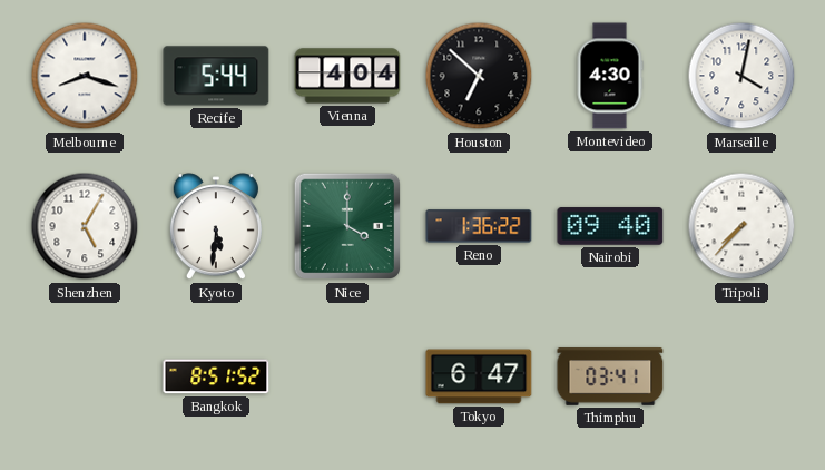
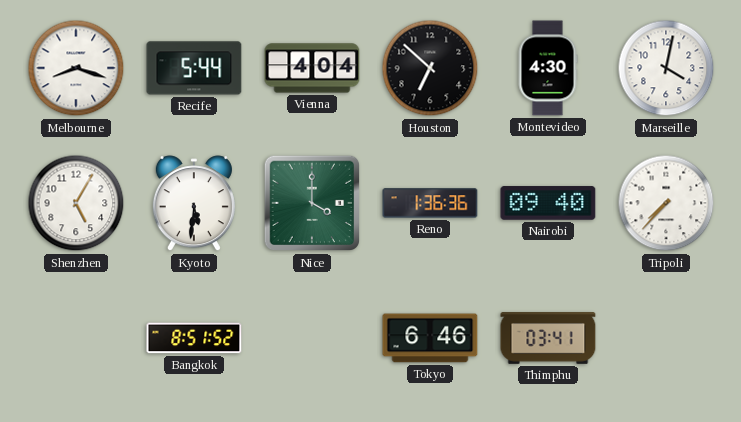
Reno: 1:36:22 -> 1:36:36
Tokyo: 6:47 -> 6:46
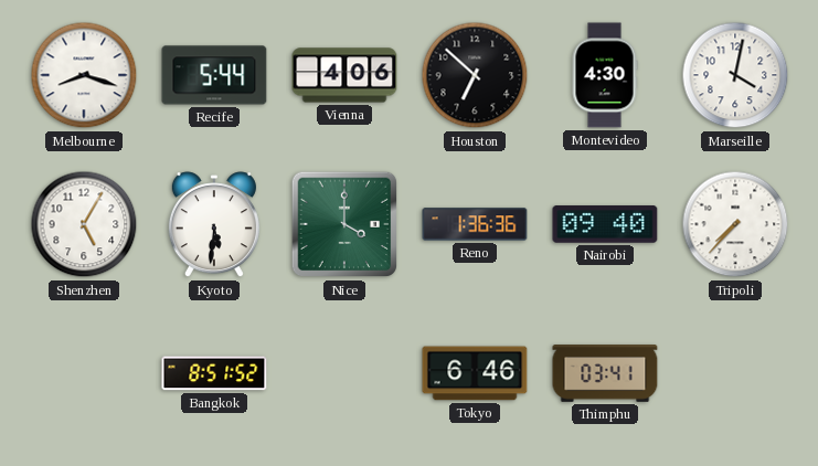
Vienna: 4:04 -> 4:06
